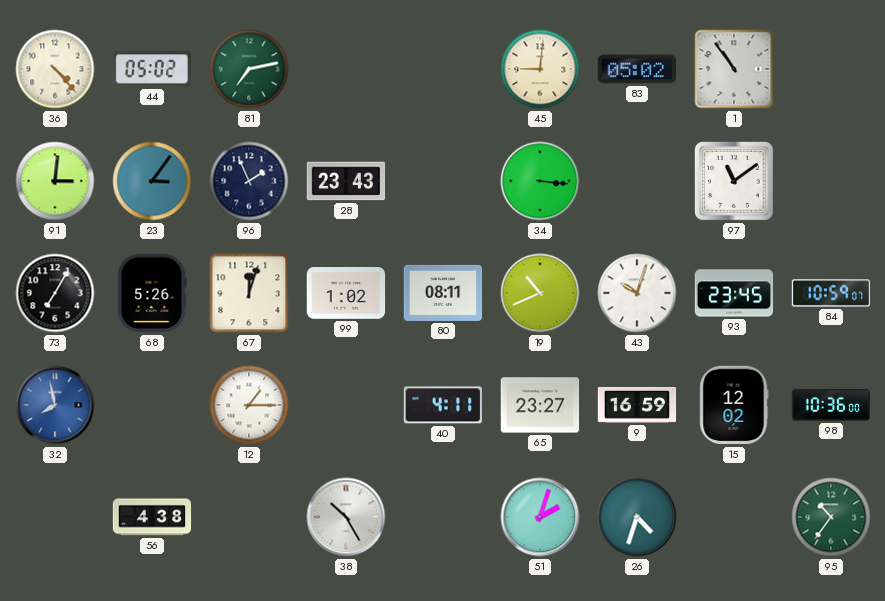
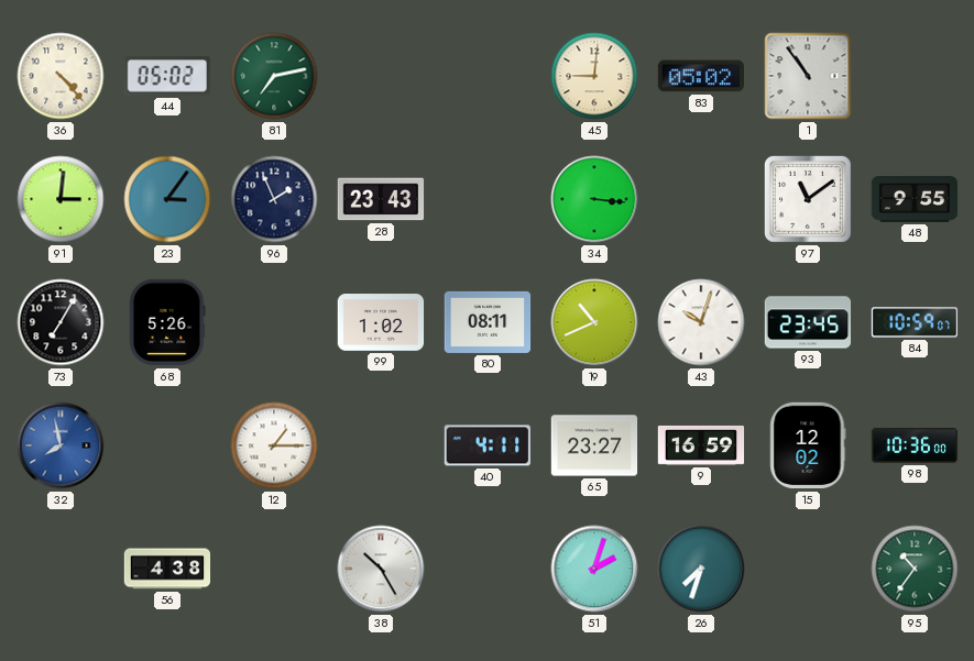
48: none -> 9:55
67: 12:03 -> none
26: 4:33 -> 7:33
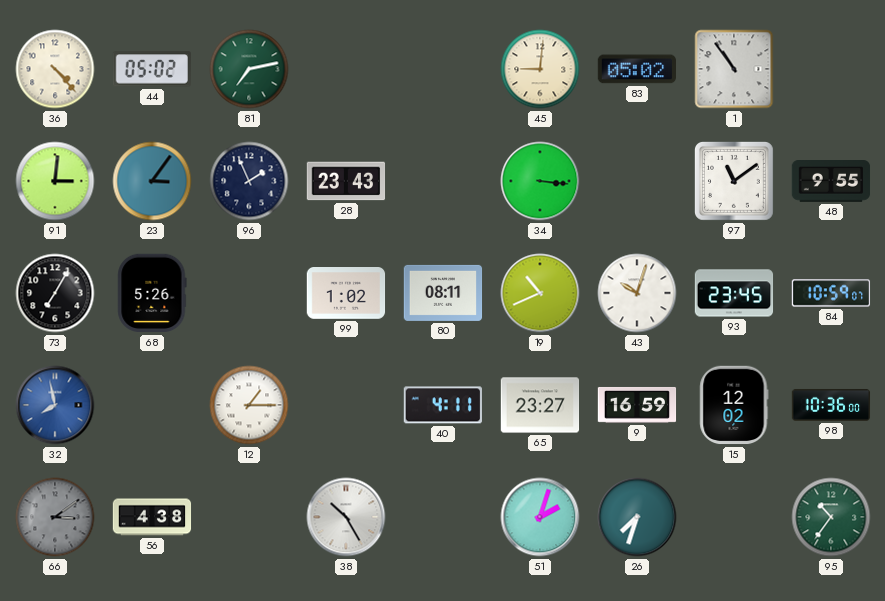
66: none -> 3:09
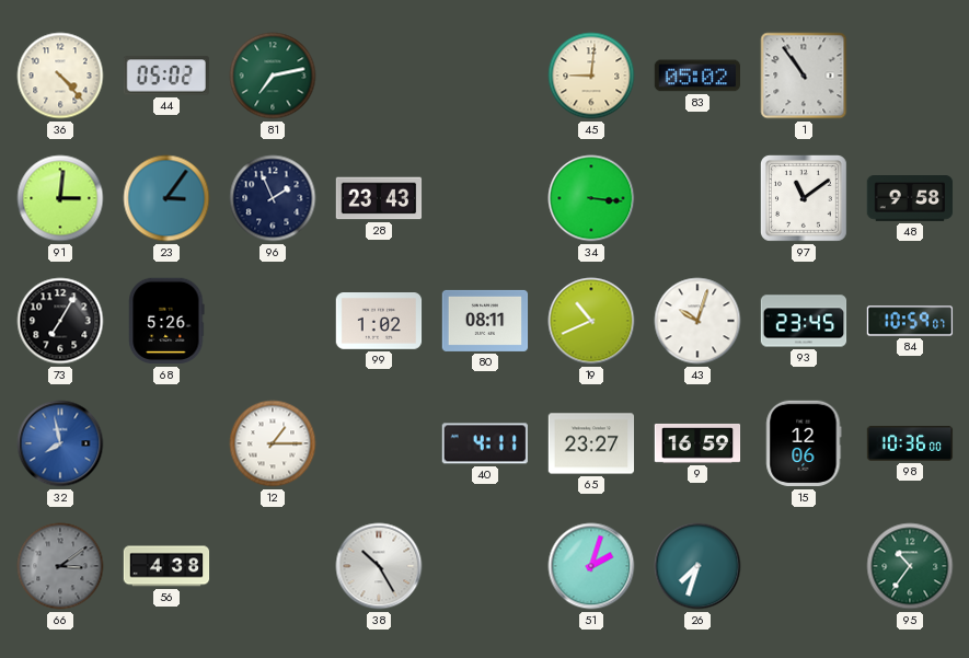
48: 9:55 -> 9:58
15: 12:02 -> 12:06
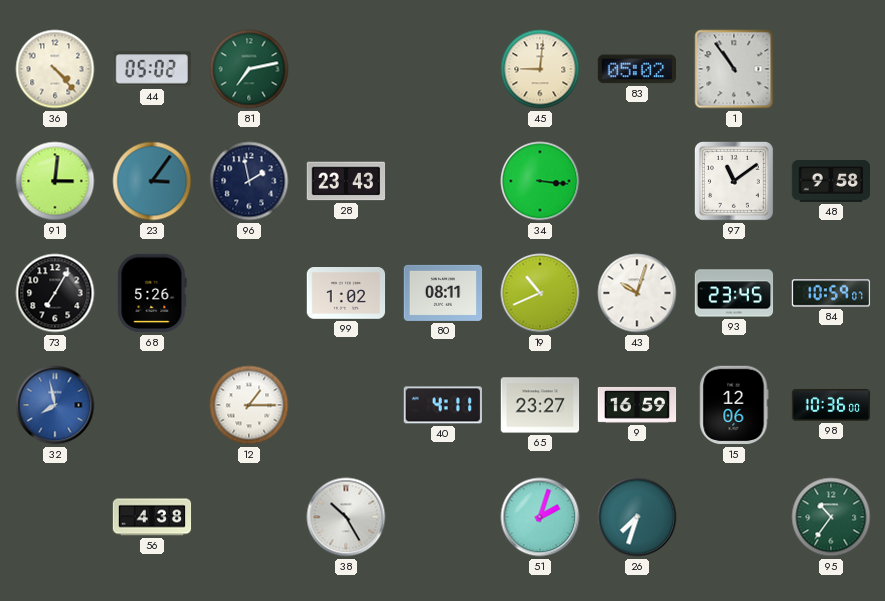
96: 1:56 -> 1:58
66: 3:09 -> none
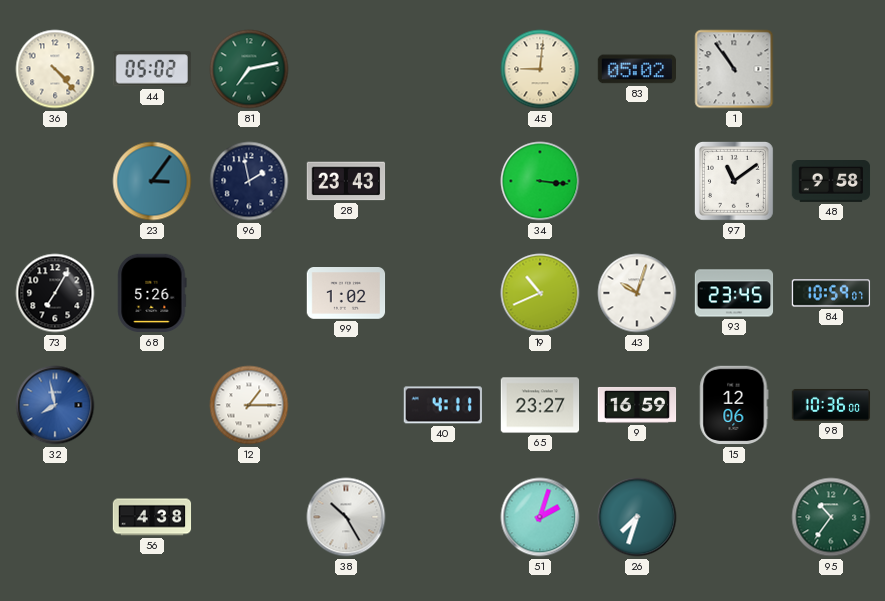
91: 3:01 -> none
80: 08:11 -> none
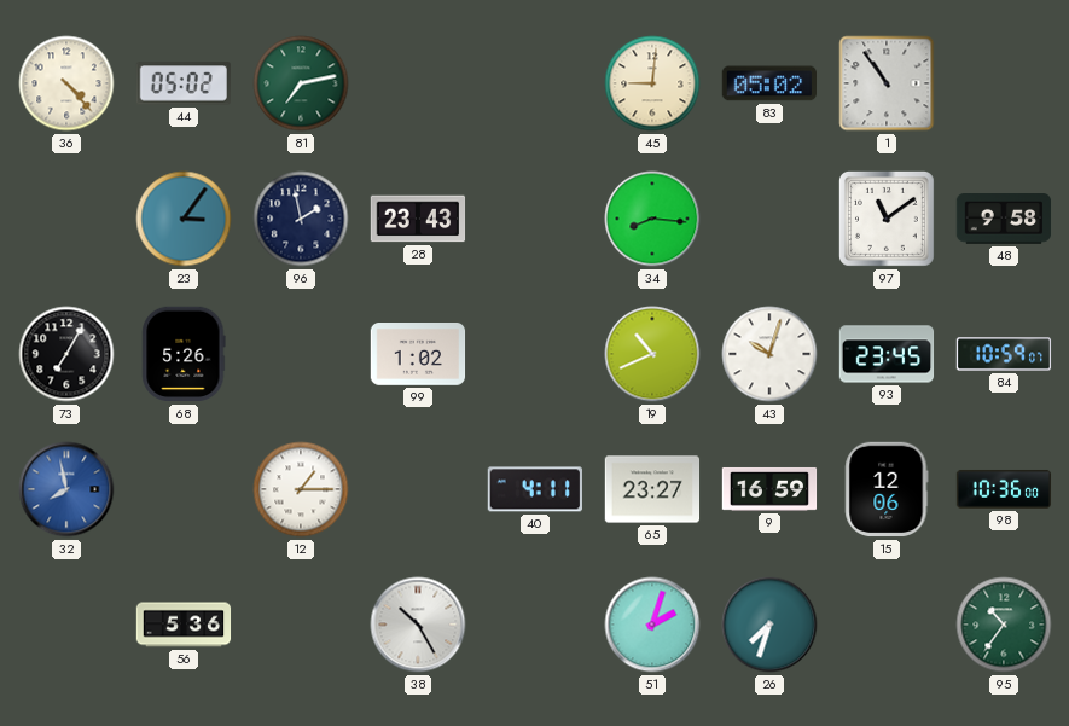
34: 3:16 -> 8:16
56: 4:38 -> 5:36
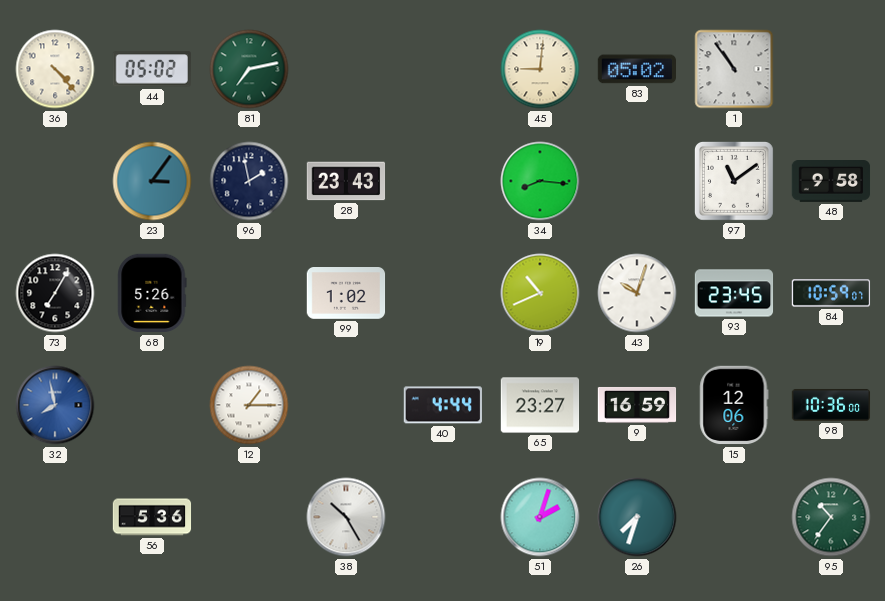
40: 4:11 -> 4:44
